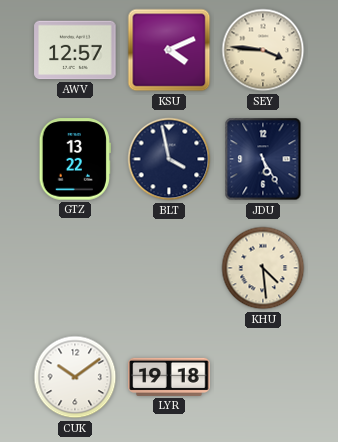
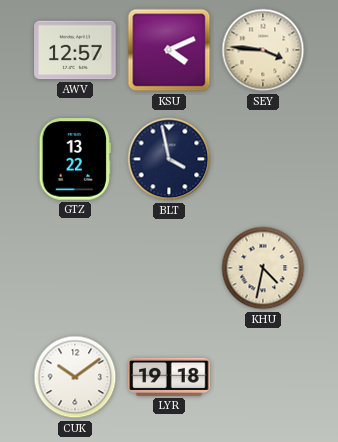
JDU: 5:25 -> none
KHU: 4:29 -> 4:32
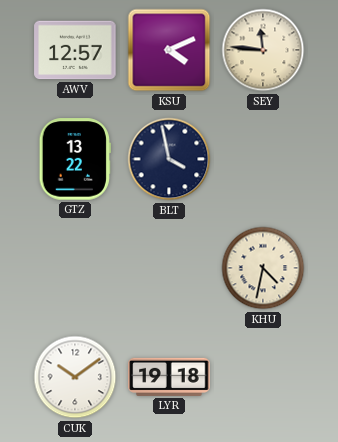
SEY: 3:46 -> 11:46
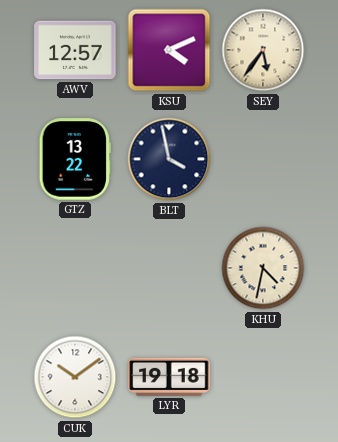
SEY: 11:46 -> 5:36
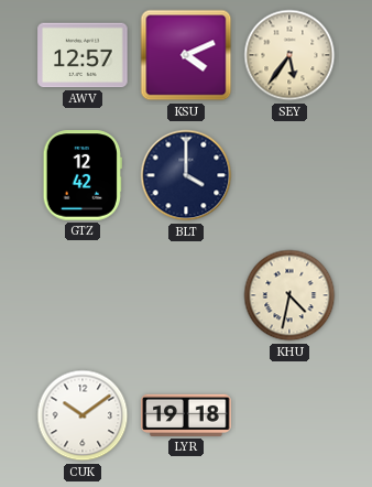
GTZ: 13:22 -> 12:42
BLT: 3:58 -> 4:00
